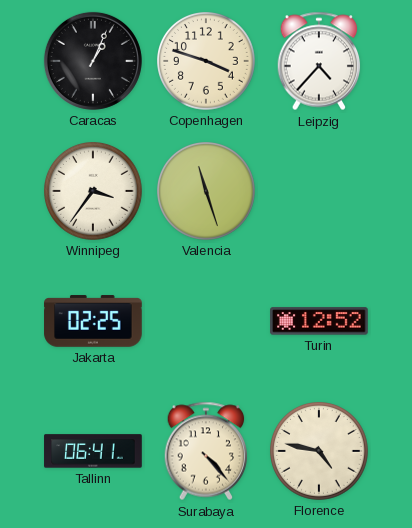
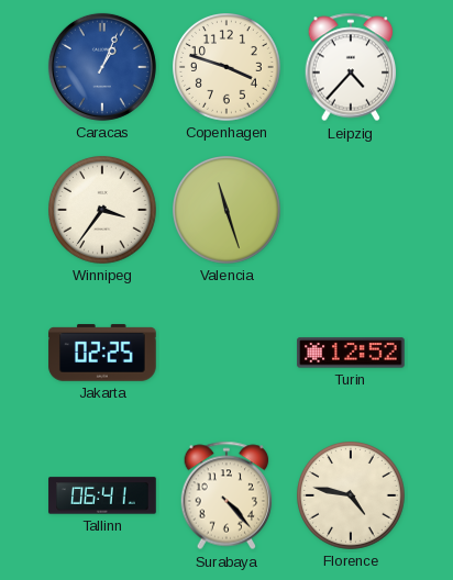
Caracas dial: black -> blue
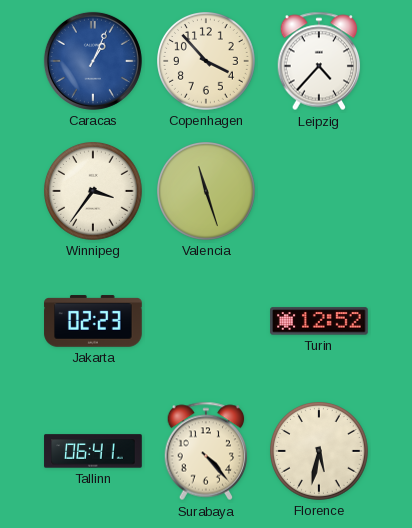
Copenhagen: 3:48 -> 3:53
Jakarta: 02:25 -> 02:23
Florence: 4:47 -> 5:32
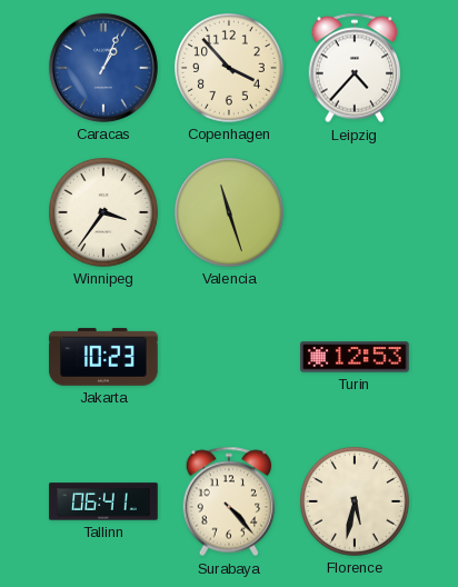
Jakarta: 02:23 -> 10:23
Turin: 12:52 -> 12:53
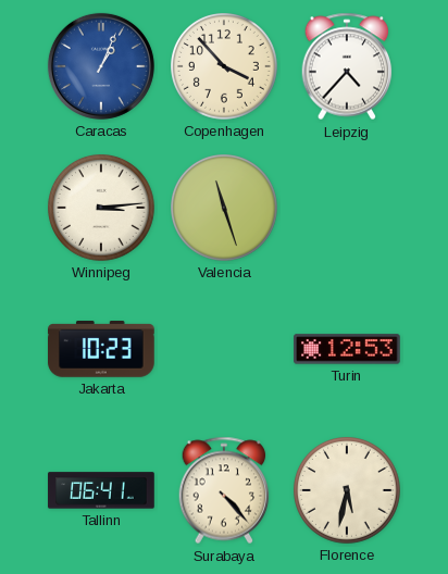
Winnipeg: 3:36 -> 3:14
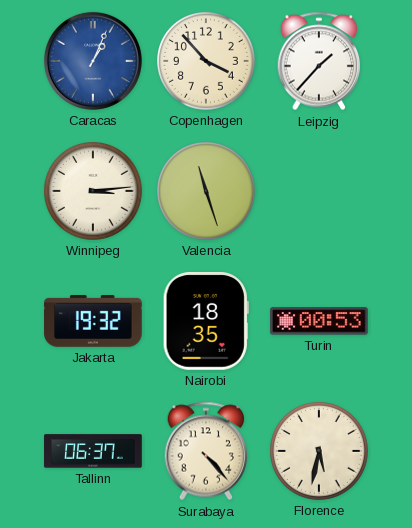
Leipzig: 4:37 -> 1:37
Jakarta: 10:23 -> 19:32
Nairobi: none -> 18:35
Turin: 12:53 -> 00:53
Tallinn: 06:41 -> 06:37
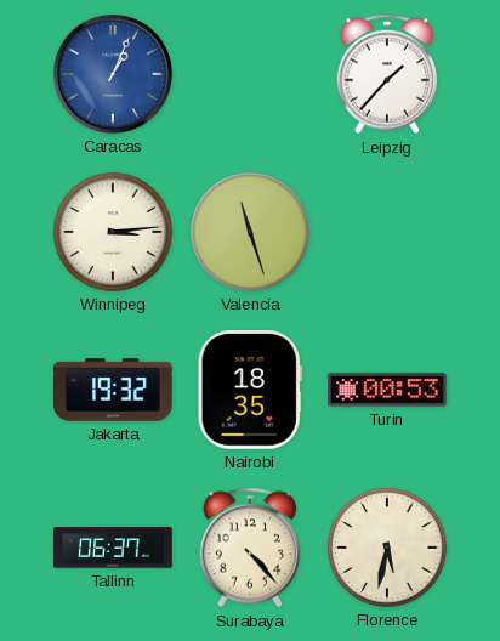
Copenhagen: 3:53 -> none
